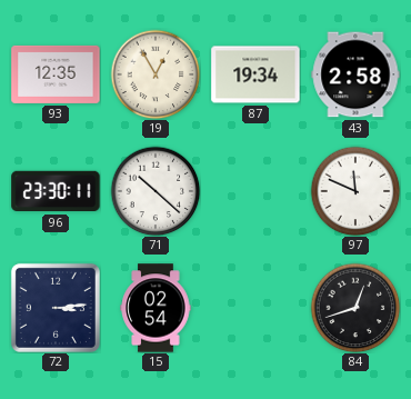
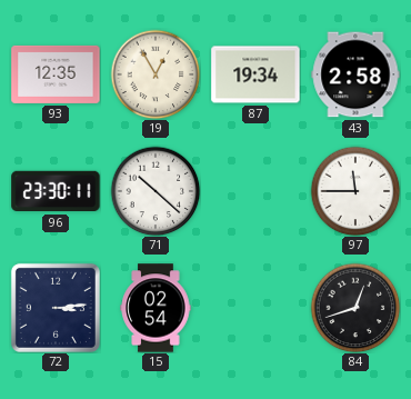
97: 11:49 -> 11:45
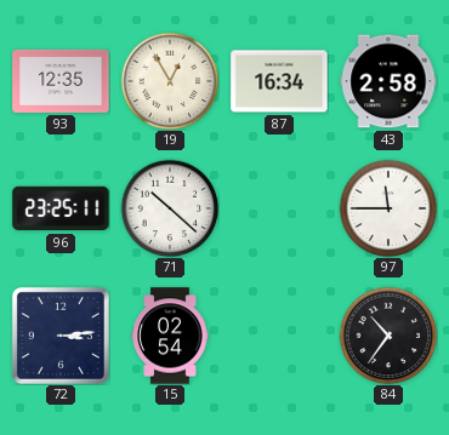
87: 19:34 -> 16:34
96: 23:30 -> 23:25
84: 12:42 -> 10:36
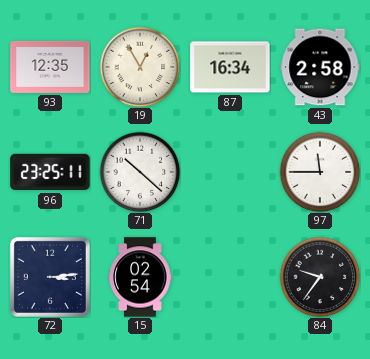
84: 10:36 -> 9:36
